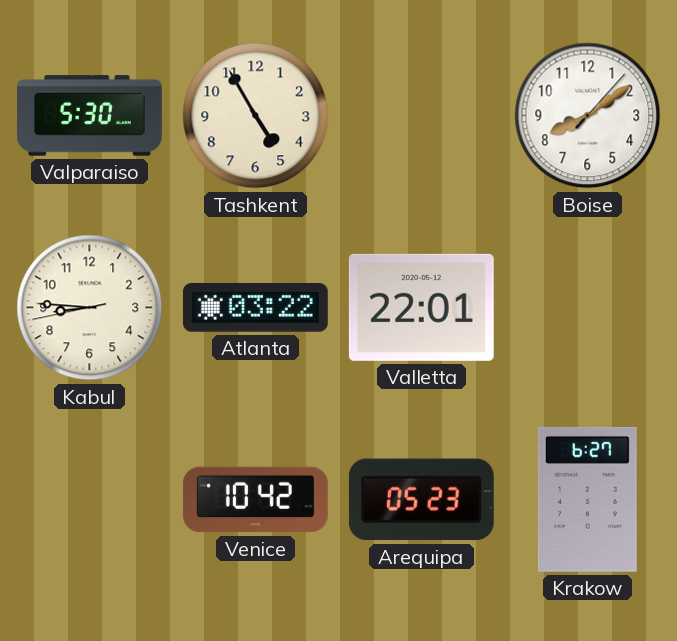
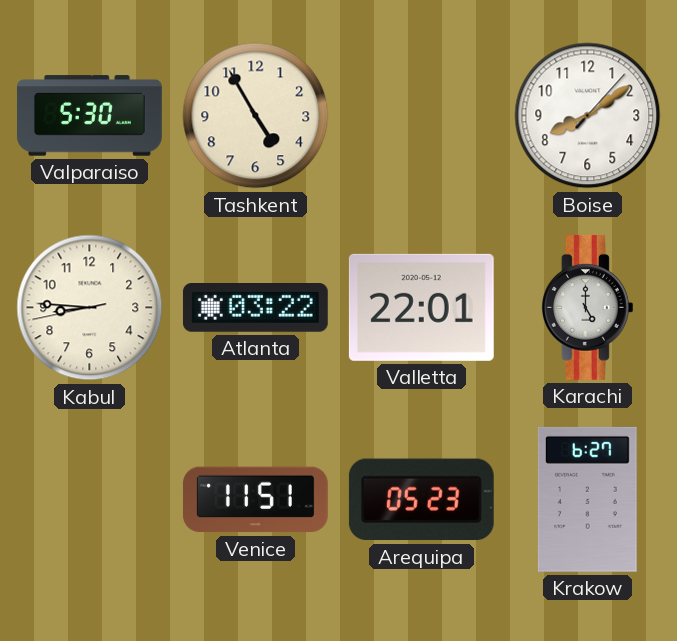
Karachi: none -> 5:00
Venice: 10:42 -> 11:51
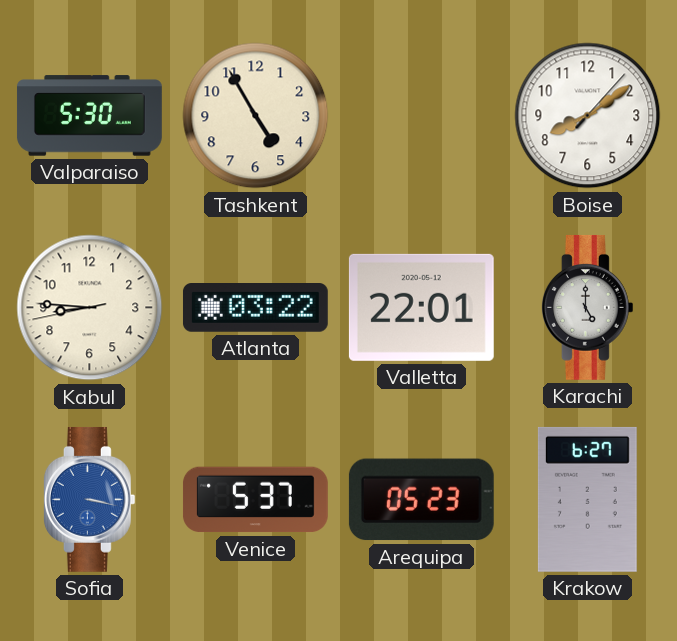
Sofia: none -> 3:17
Venice: 11:51 -> 5:37
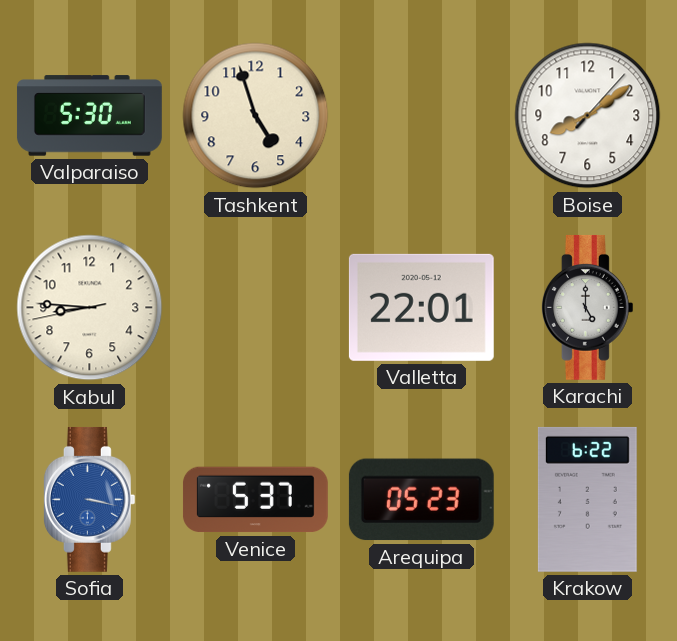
Tashkent: 4:55 -> 4:57
Atlanta: 03:22 -> none
Krakow: 6:27 -> 6:22
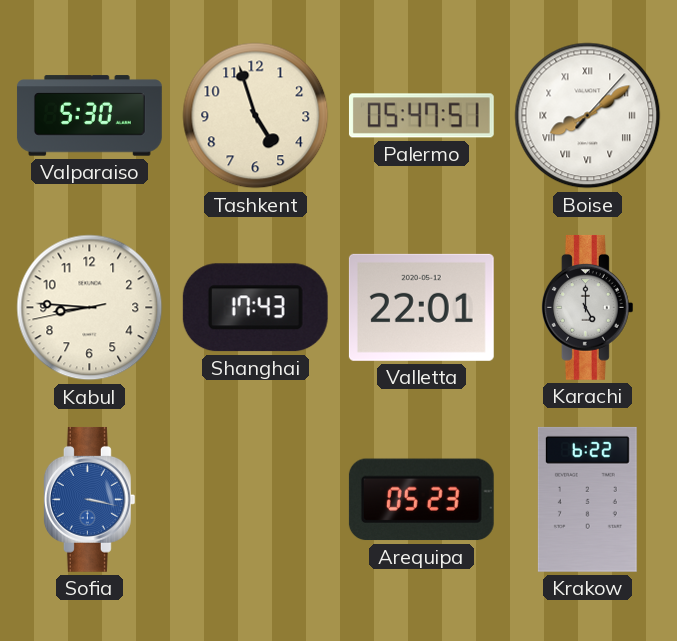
Palermo: none -> 05:47
Boise numerals: Arabic -> Roman
Shanghai: none -> 17:43
Venice: 5:37 -> none
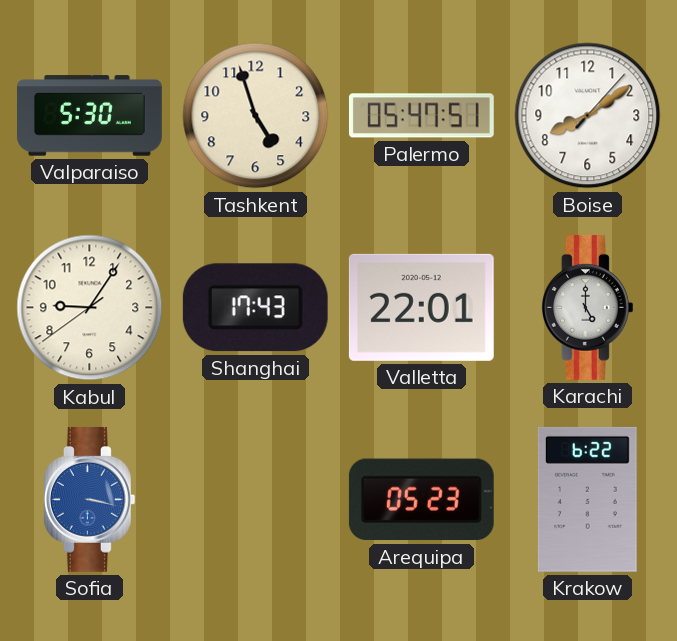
Boise numerals: Roman -> Arabic
Kabul: 8:45 -> 9:05
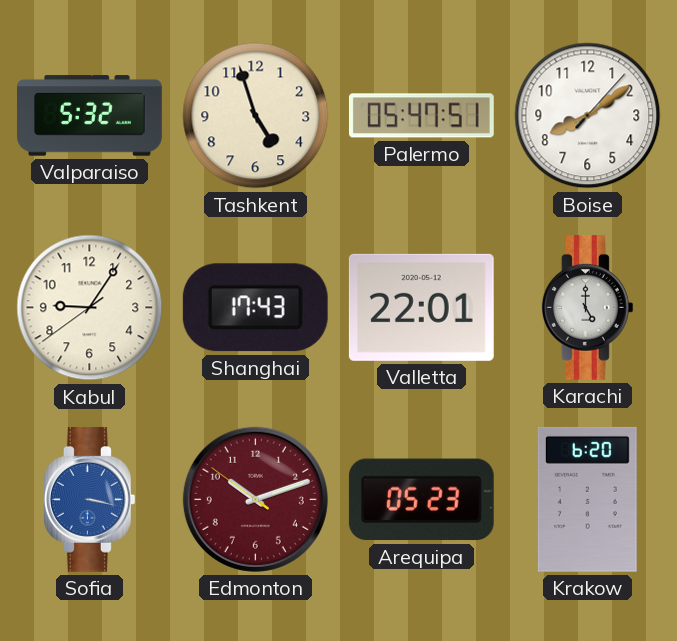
Valparaiso: 5:30 -> 5:32
Edmonton: none -> 10:11
Krakow: 6:22 -> 6:20
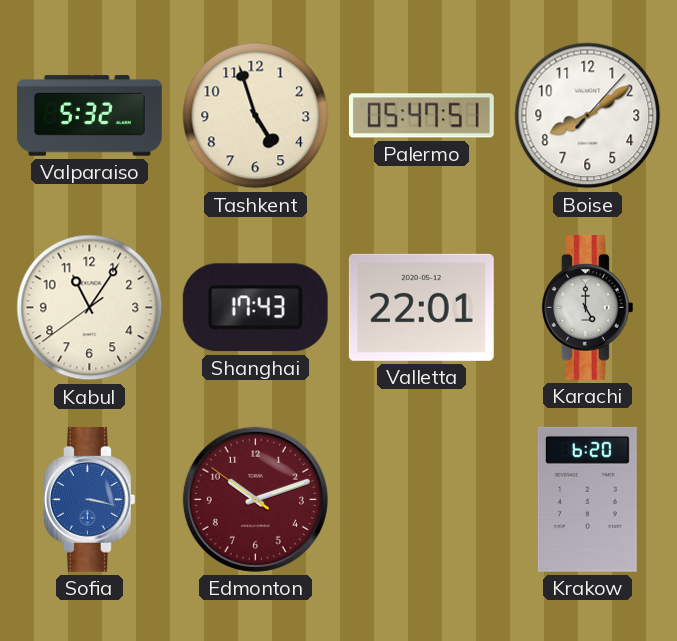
Kabul: 9:05 -> 11:05
Arequipa: 05:23 -> none
